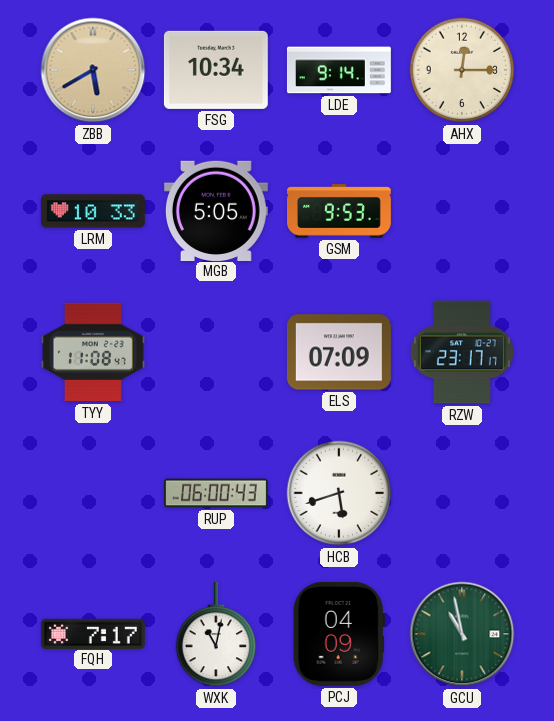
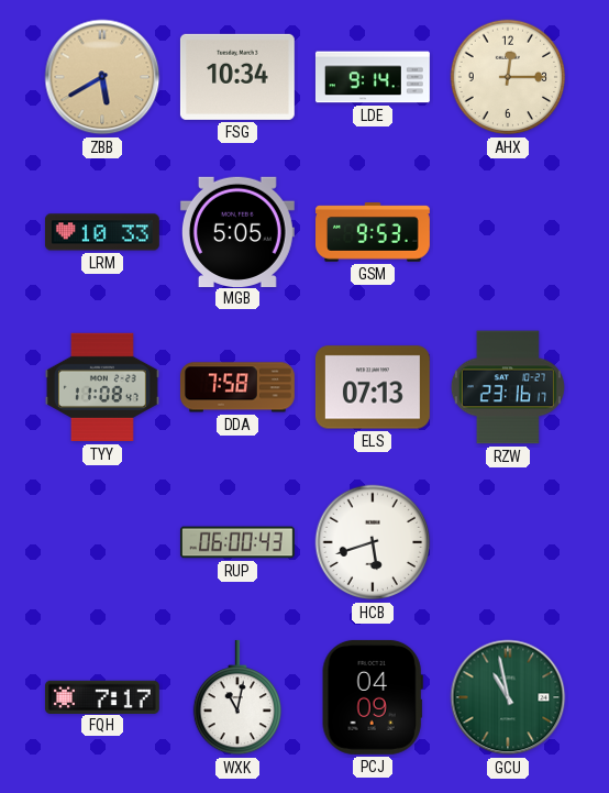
DDA: none -> 7:58
ELS: 07:09 -> 07:13
RZW: 23:17 -> 23:16
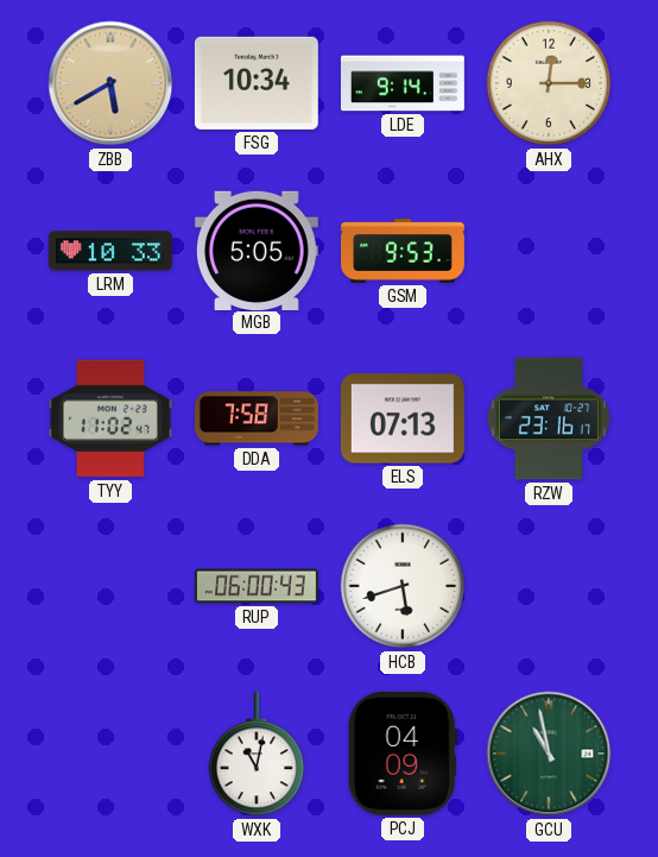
TYY: 11:08 -> 11:02
FQH: 7:17 -> none
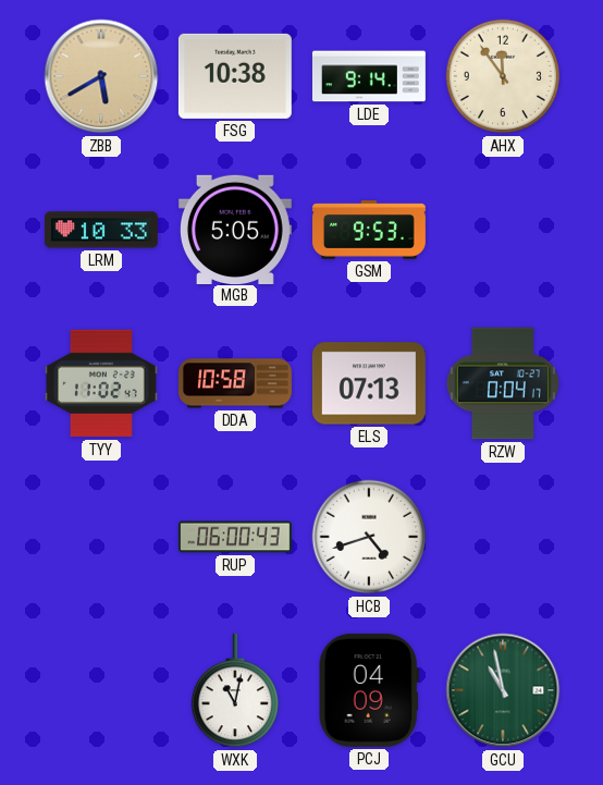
FSG: 10:34 -> 10:38
AHX: 12:15 -> 11:54
DDA: 7:58 -> 10:58
RZW: 23:16 -> 0:04
HCB: 5:42 -> 4:42
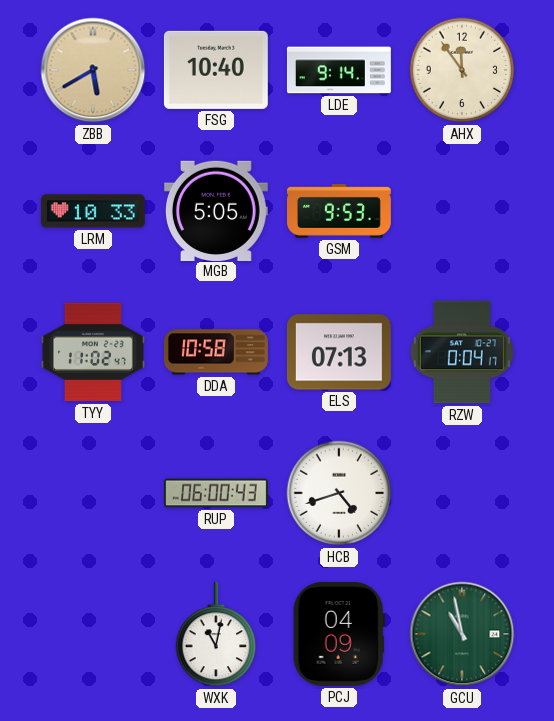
FSG: 10:38 -> 10:40
